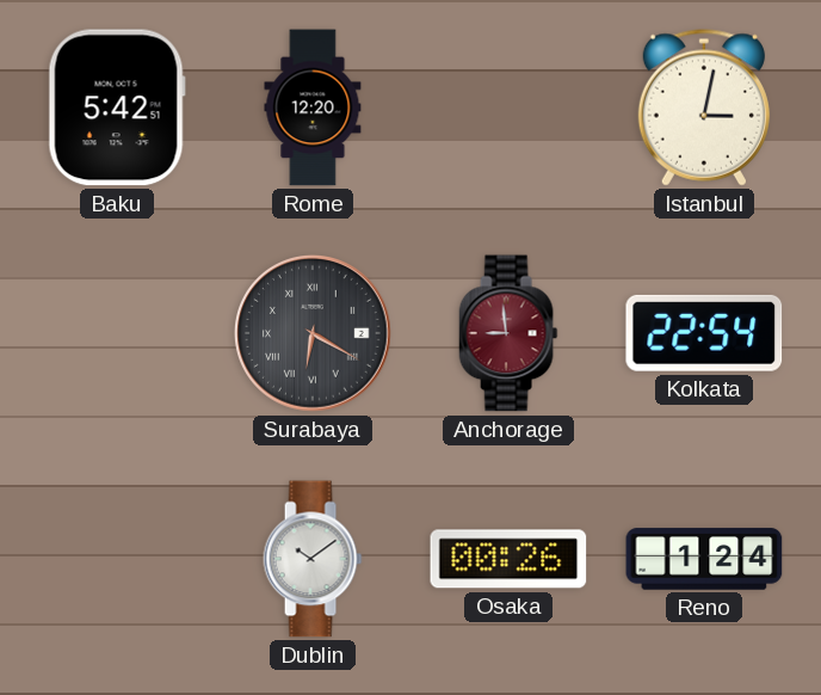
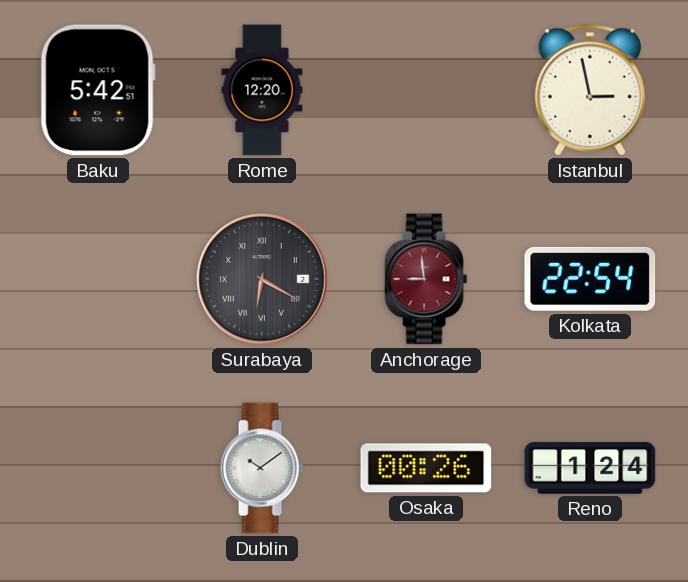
Istanbul: 3:02 -> 2:58
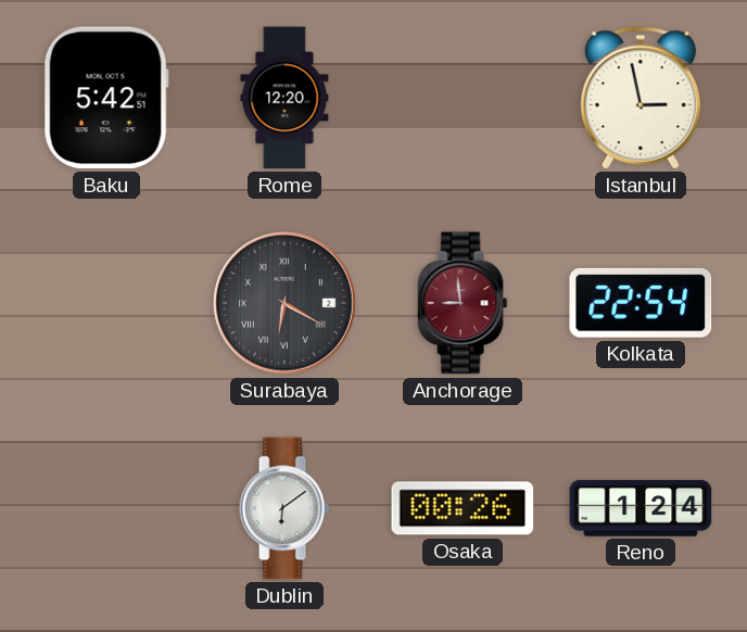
Dublin: 10:09 -> 6:09
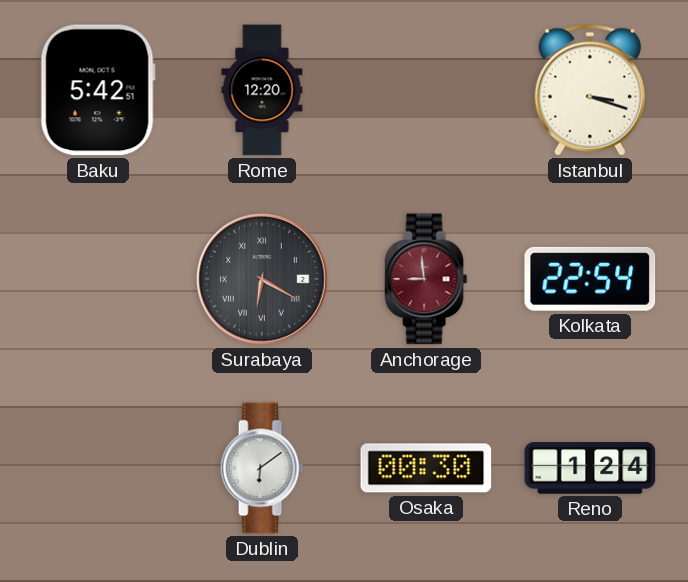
Istanbul: 2:58 -> 3:18
Osaka: 00:26 -> 00:30
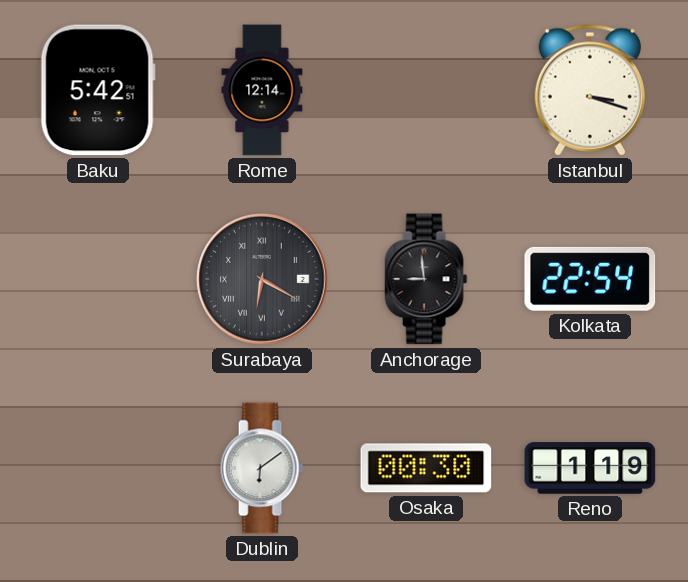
Rome: 12:20 -> 12:14
Anchorage dial: burgundy -> black
Reno: 1:24 -> 1:19
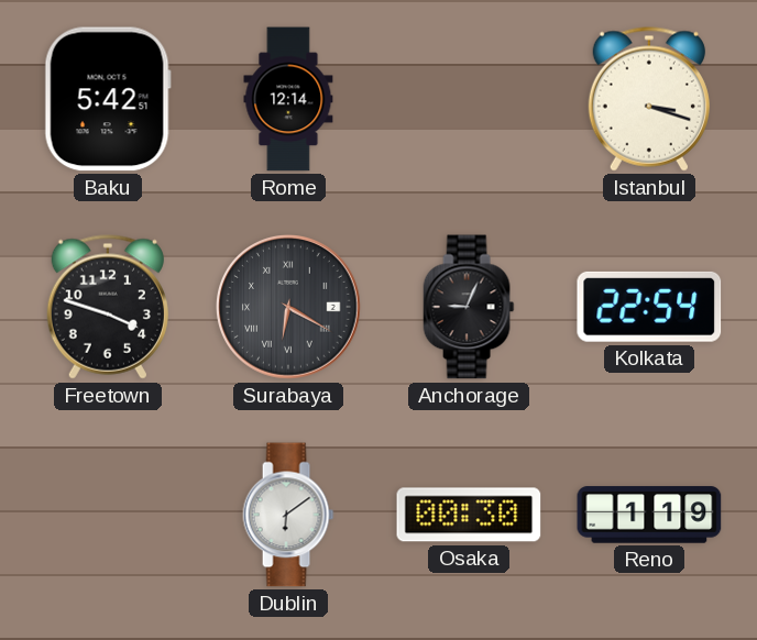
Freetown: none -> 3:48
Anchorage: 8:59 -> 9:04
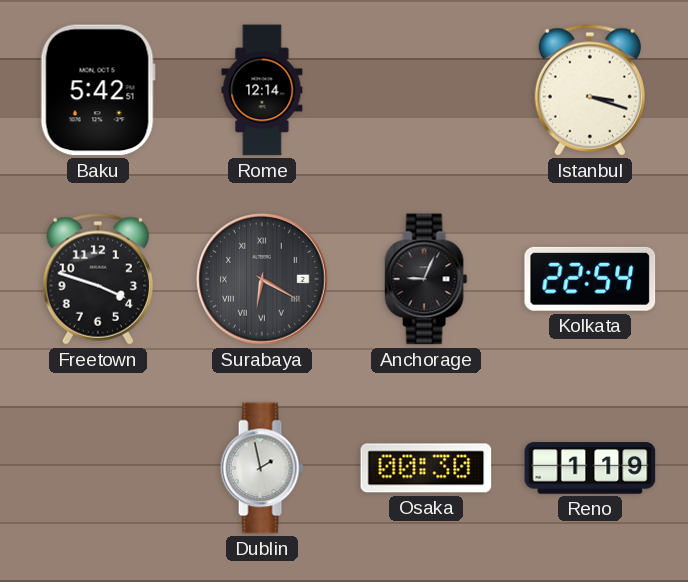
Dublin: 6:09 -> 1:58
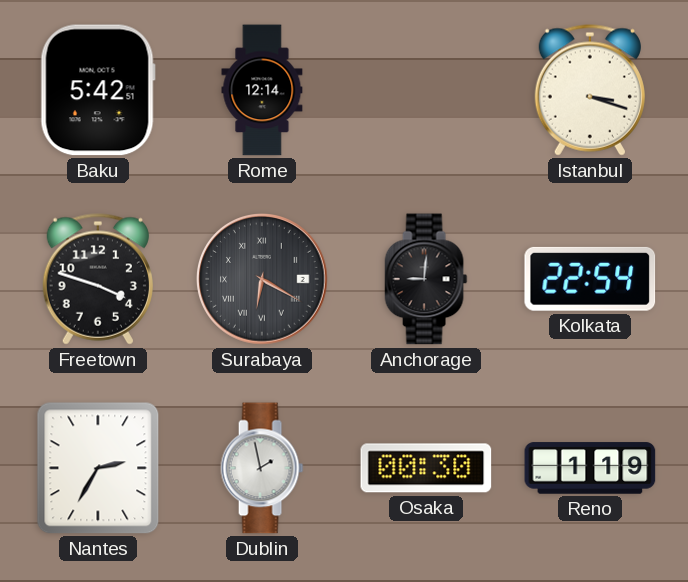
Anchorage: 9:04 -> 9:01
Nantes: none -> 2:35
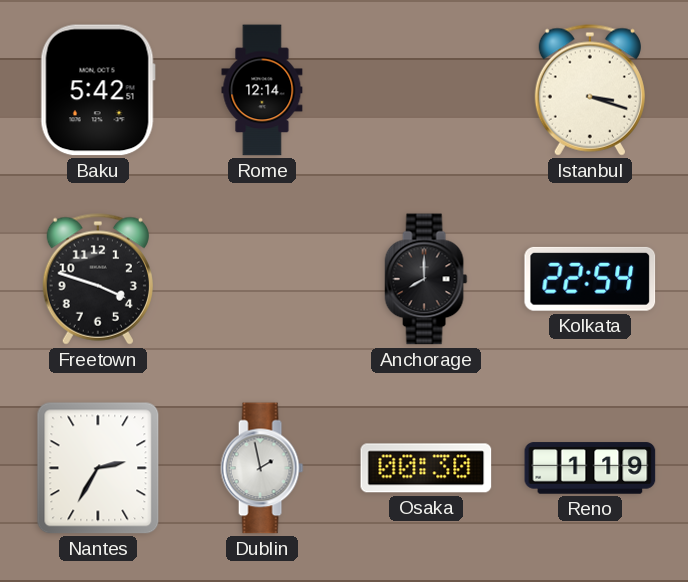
Surabaya: 6:20 -> none
Anchorage: 9:01 -> 8:00
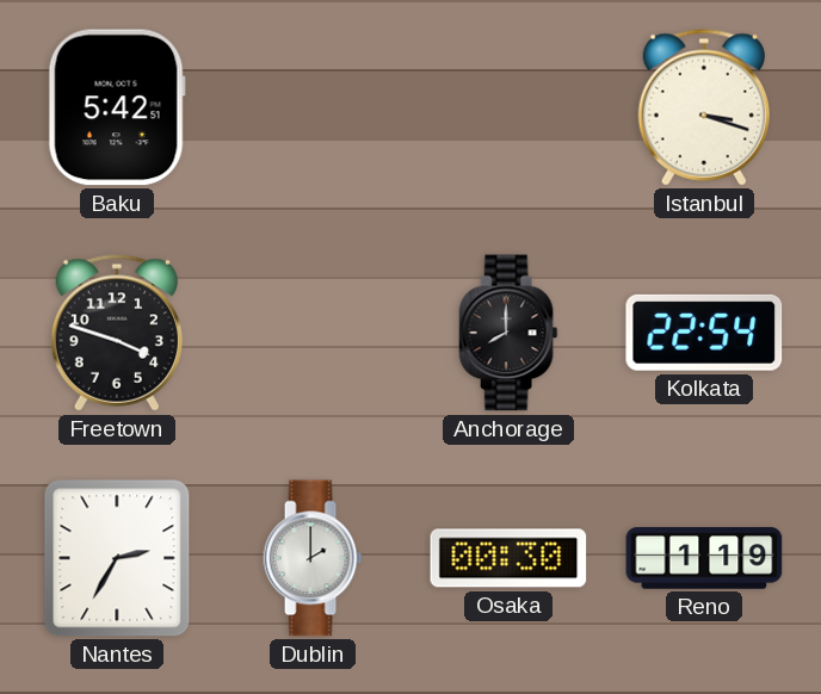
Rome: 12:14 -> none
Dublin: 1:58 -> 2:00
